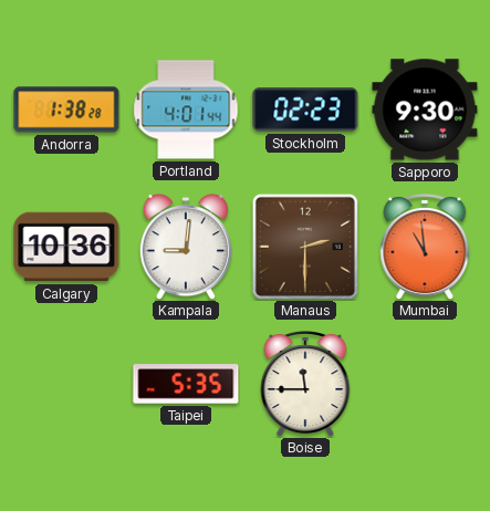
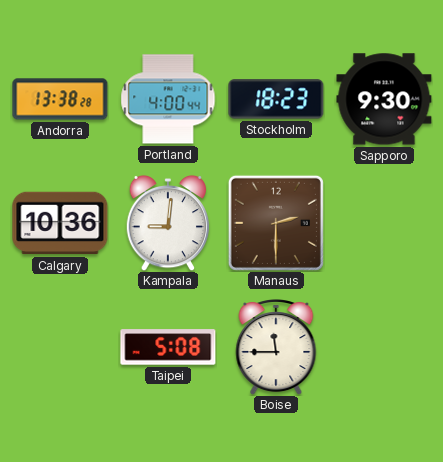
Andorra: 1:38 -> 13:38
Portland: 4:01 -> 4:00
Stockholm: 02:23 -> 18:23
Mumbai: 10:59 -> none
Taipei: 5:35 -> 5:08
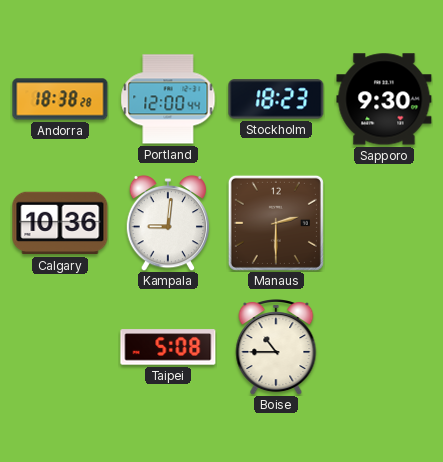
Andorra: 13:38 -> 18:38
Portland: 4:00 -> 12:00
Boise: 11:45 -> 10:45
